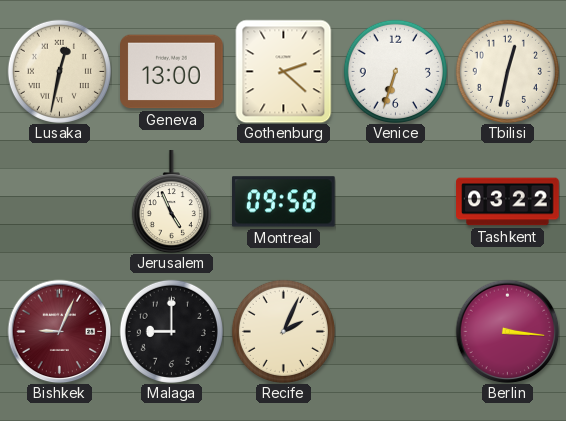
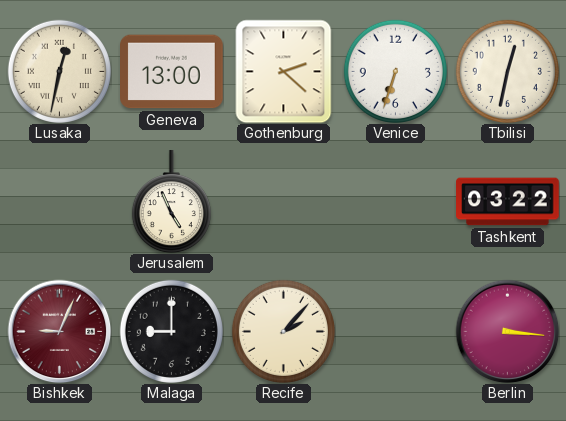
Montreal: 09:58 -> none
Recife: 2:04 -> 2:07
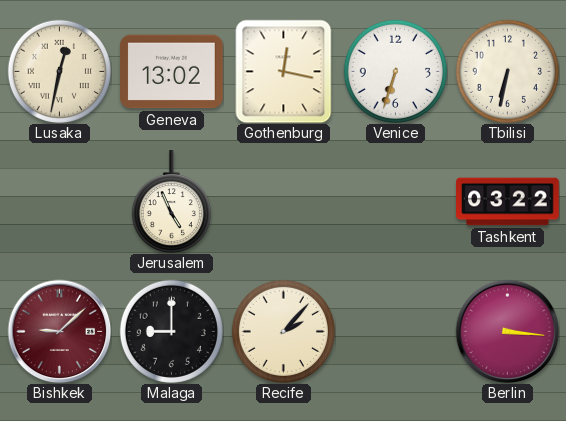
Geneva: 13:00 -> 13:02
Gothenburg: 2:22 -> 12:17
Tbilisi: 12:32 -> 6:32
Bishkek: 9:04 -> 9:08
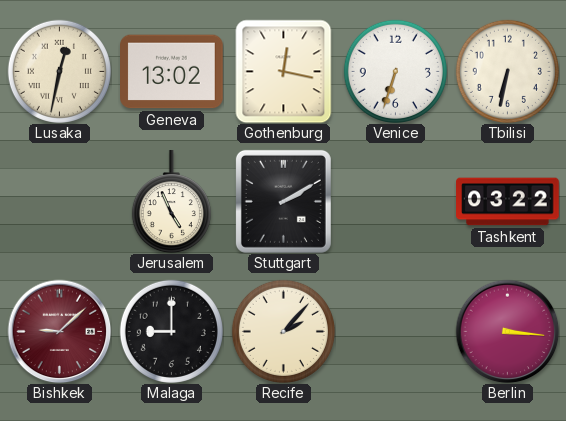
Stuttgart: none -> 2:10
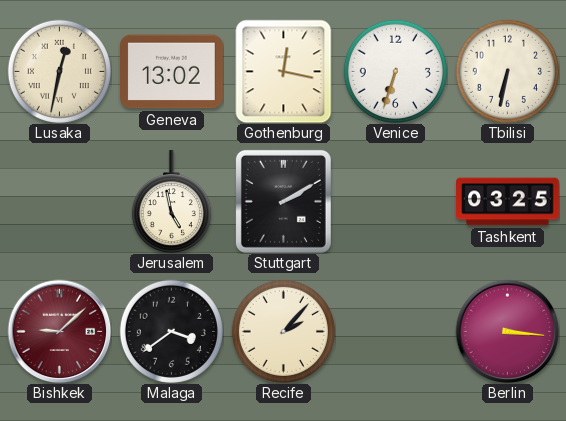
Jerusalem: 4:56 -> 4:58
Tashkent: 03:22 -> 03:25
Malaga: 9:00 -> 3:39
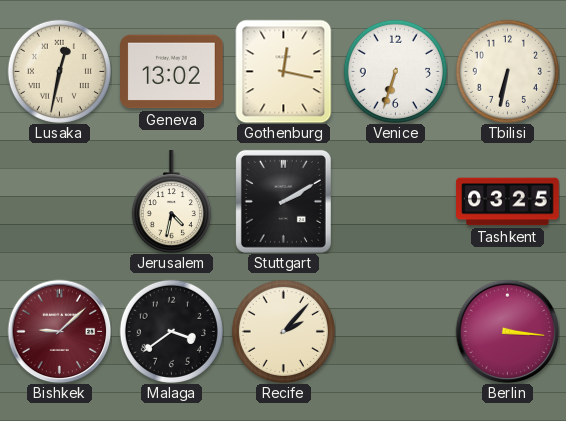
Jerusalem: 4:58 -> 4:32
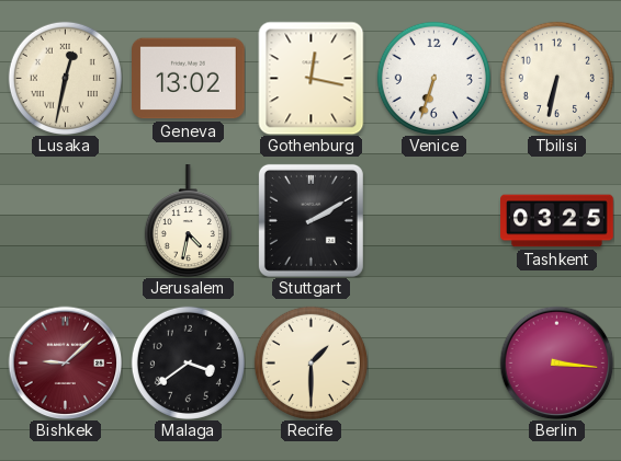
Recife: 2:07 -> 1:30
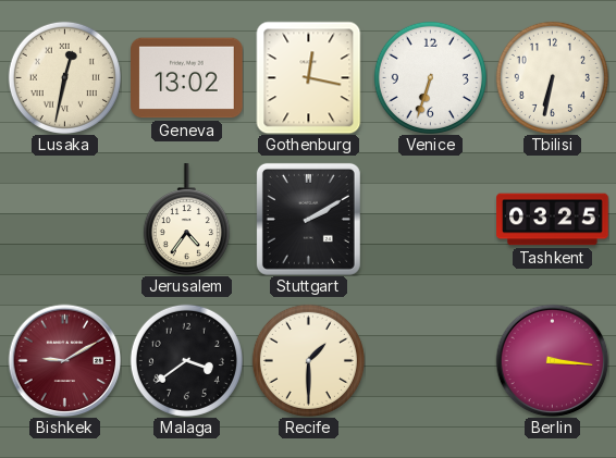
Jerusalem: 4:32 -> 4:36
Bishkek: 9:08 -> 9:10
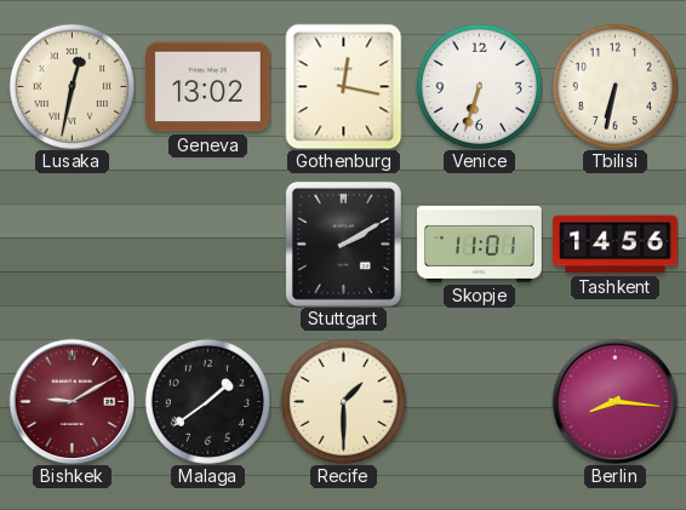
Jerusalem: 4:36 -> none
Skopje: none -> 11:01
Tashkent: 03:25 -> 14:56
Malaga: 3:39 -> 1:39
Berlin: 3:16 -> 8:16
